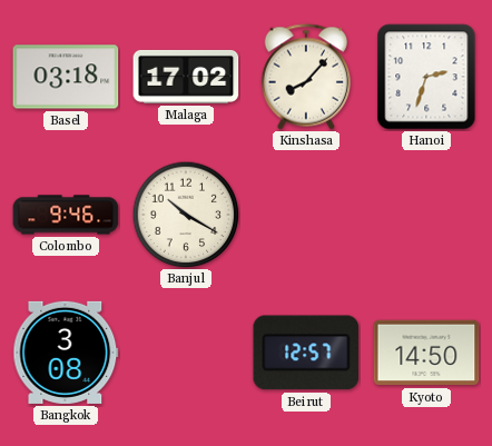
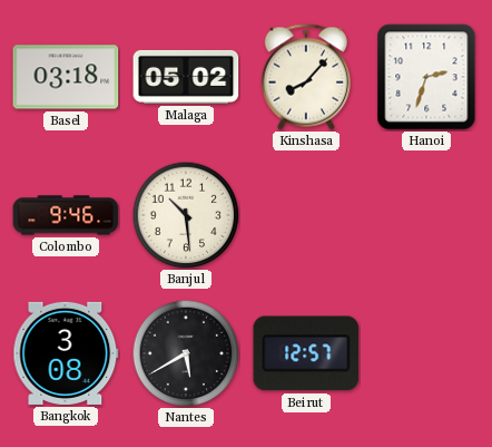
Malaga: 17:02 -> 05:02
Banjul: 10:20 -> 10:29
Nantes: none -> 5:40
Kyoto: 14:50 -> none
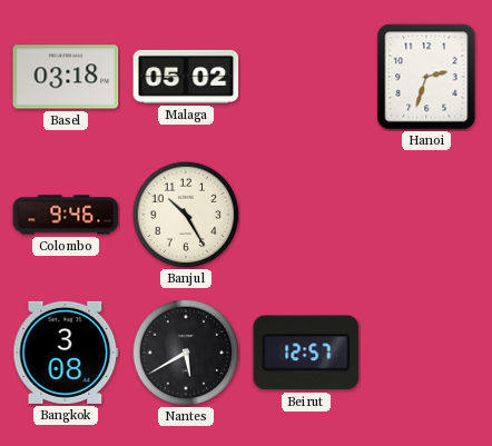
Kinshasa: 8:07 -> none
Banjul: 10:29 -> 10:25
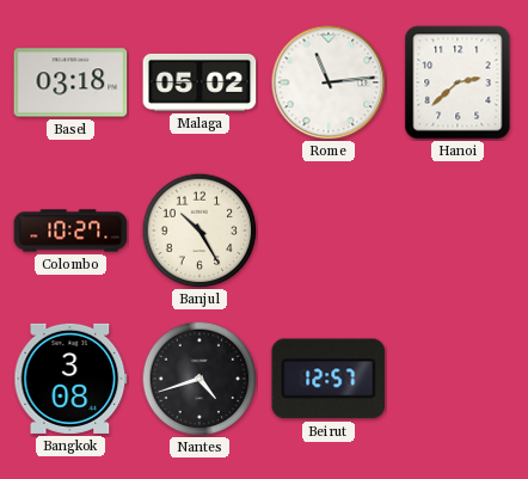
Rome: none -> 11:14
Hanoi: 2:33 -> 2:38
Colombo: 9:46 -> 10:27
Nantes: 5:40 -> 4:42
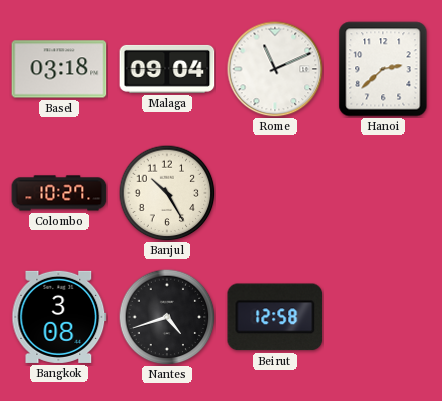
Malaga: 05:02 -> 09:04
Rome: 11:14 -> 11:11
Beirut: 12:57 -> 12:58
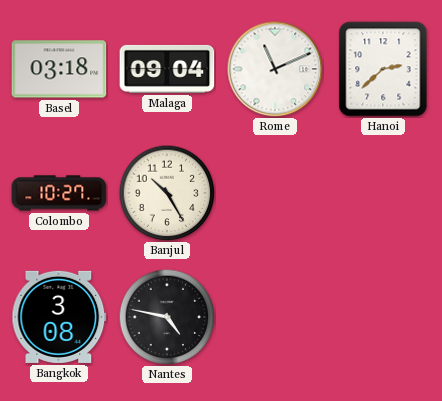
Nantes: 4:42 -> 4:47
Beirut: 12:58 -> none
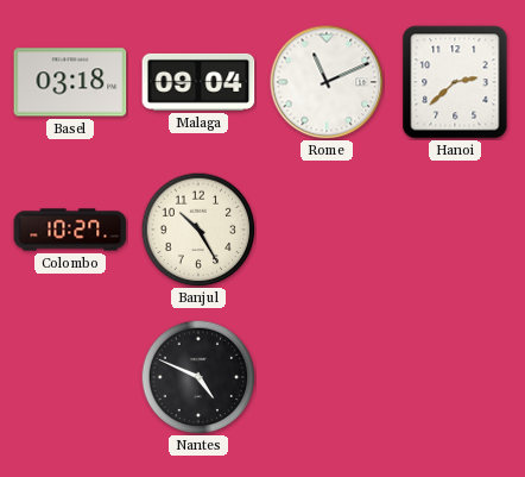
Bangkok: 3:08 -> none
Nantes: 4:47 -> 4:49
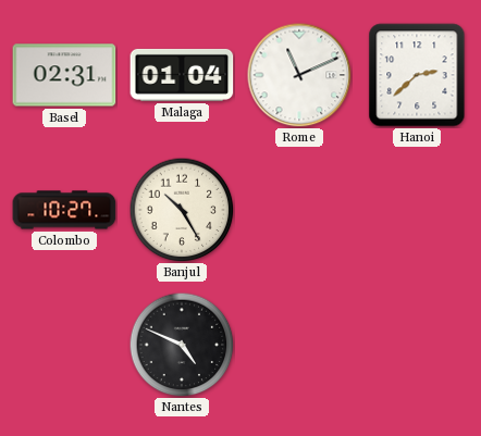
Basel: 03:18 -> 02:31
Malaga: 09:04 -> 01:04
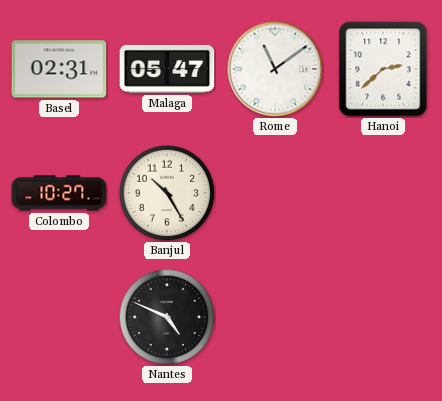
Malaga: 01:04 -> 05:47
Rome: 11:11 -> 11:09
